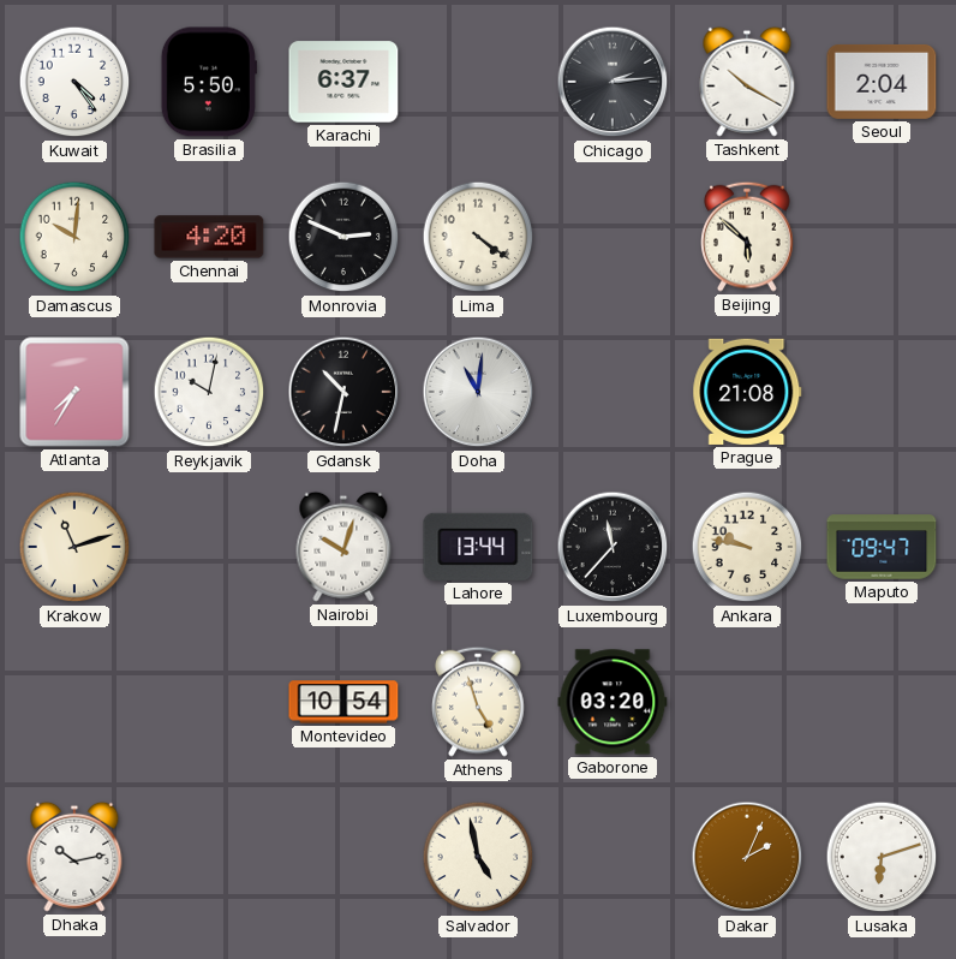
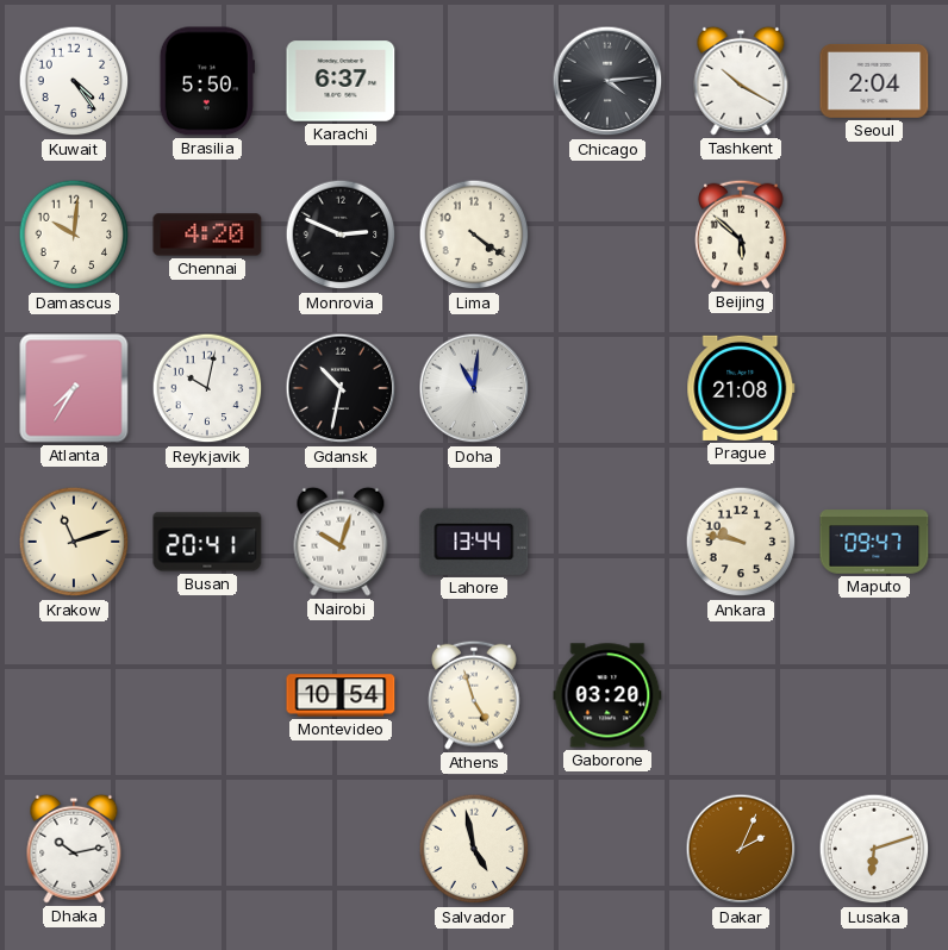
Chicago: 2:14 -> 4:14
Busan: none -> 20:41
Luxembourg: 11:37 -> none
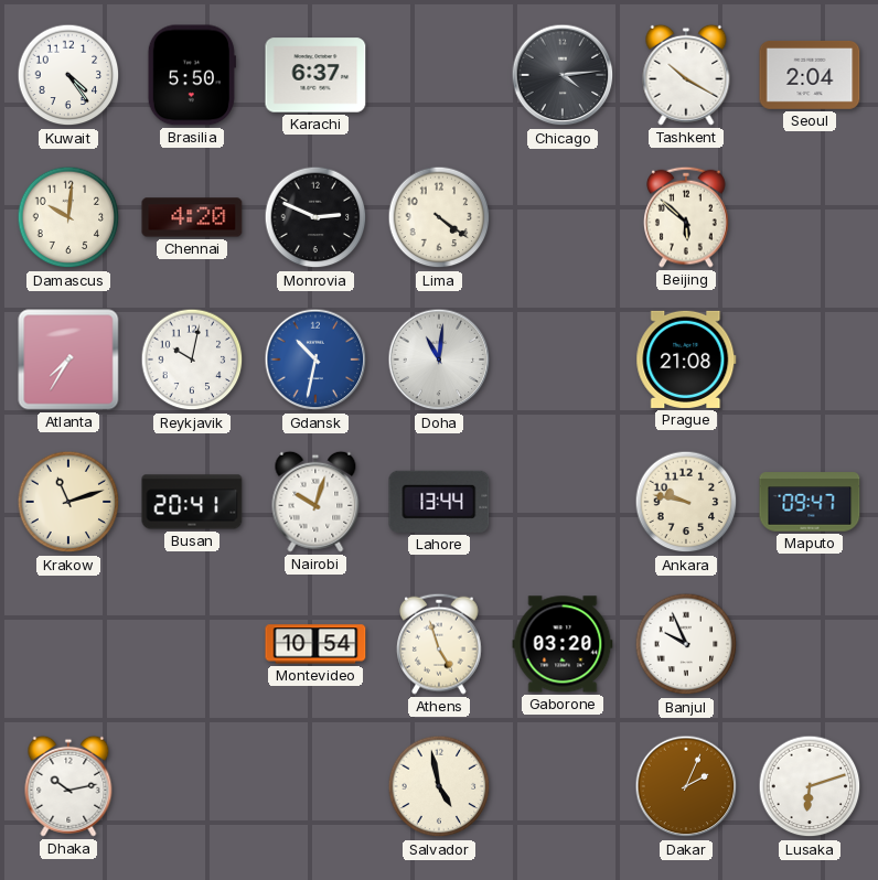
Gdansk dial: black -> blue
Banjul: none -> 9:56
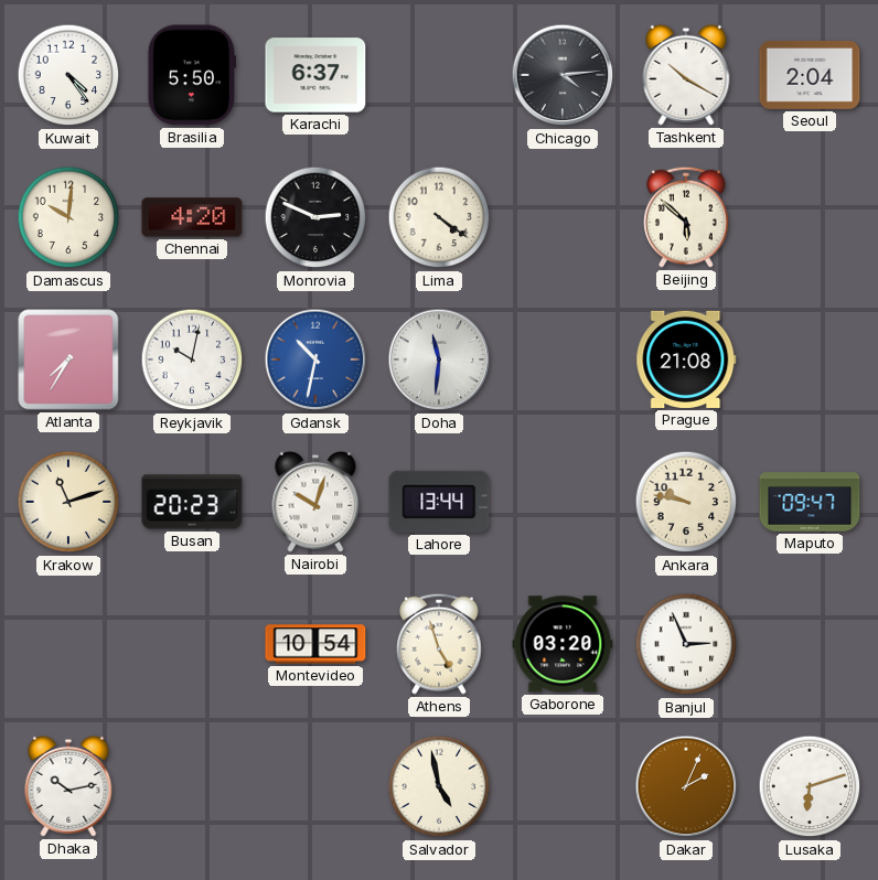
Doha: 11:01 -> 11:31
Busan: 20:41 -> 20:23
Banjul: 9:56 -> 2:56
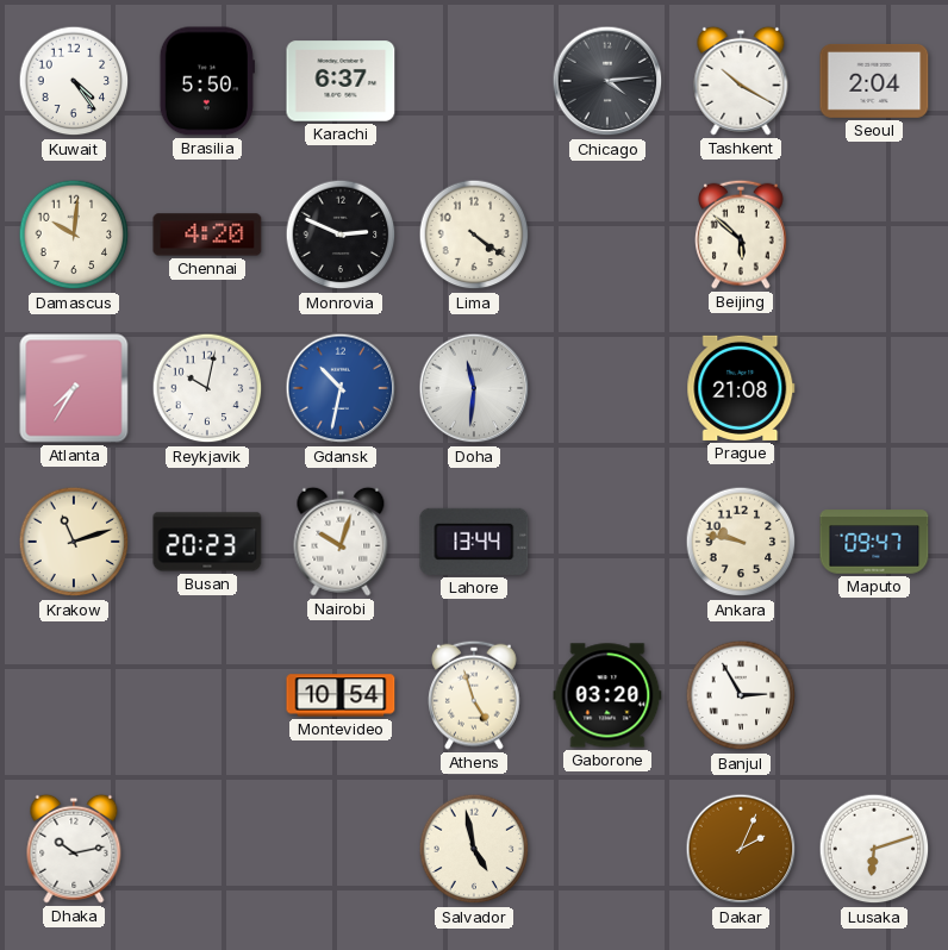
Banjul: 2:56 -> 2:55
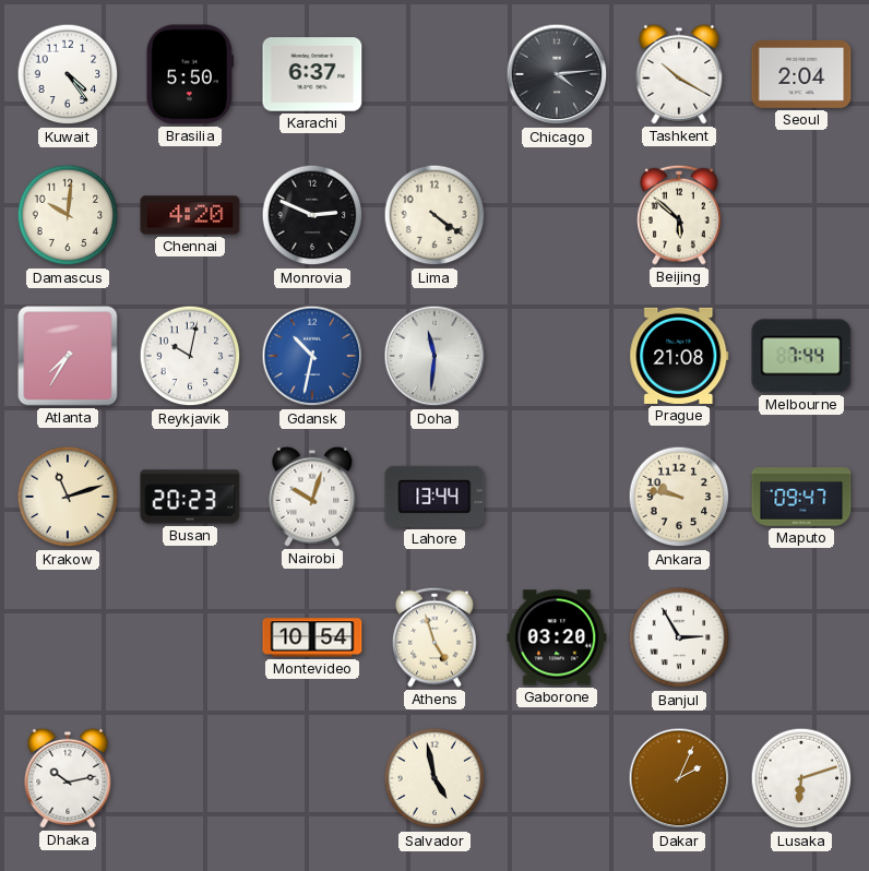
Melbourne: none -> 7:44
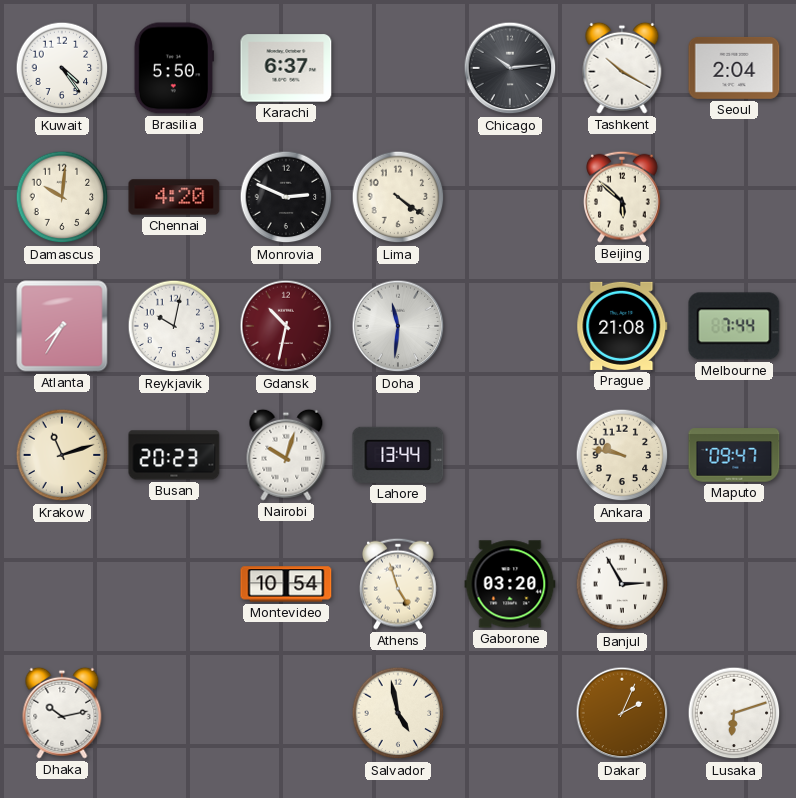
Chicago: 4:14 -> 10:14
Gdansk dial: blue -> burgundy
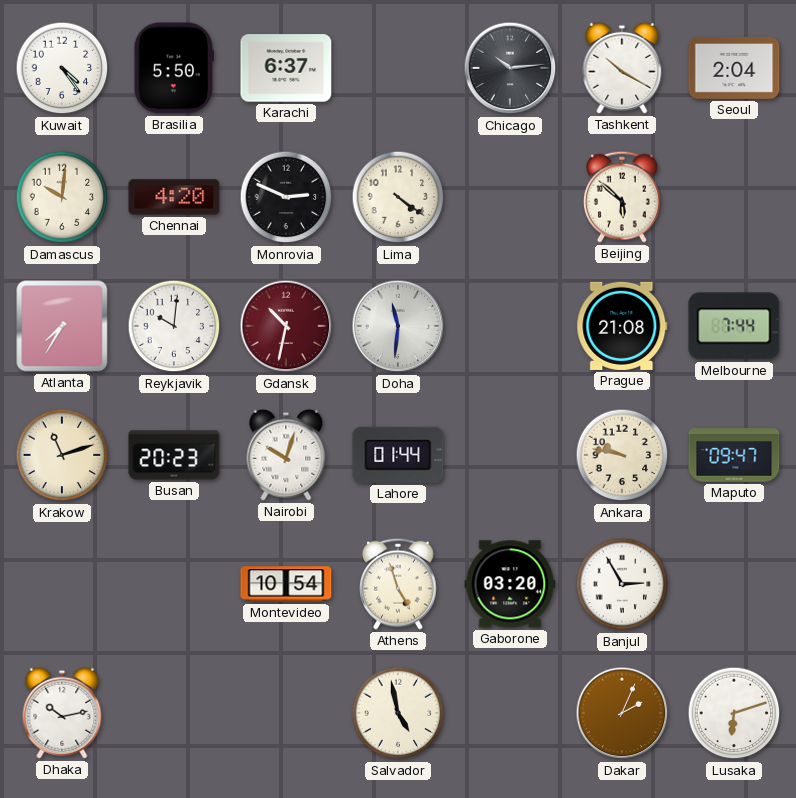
Reykjavik: 10:02 -> 10:01
Lahore: 13:44 -> 01:44
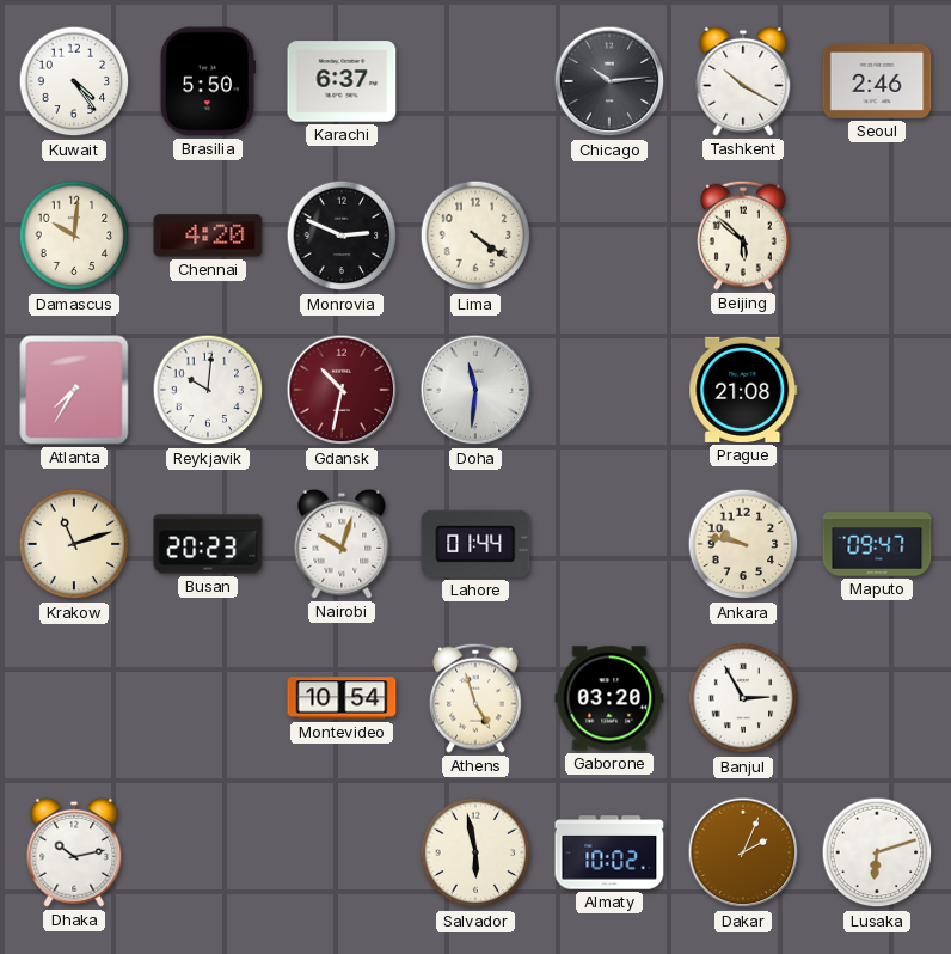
Seoul: 2:04 -> 2:46
Melbourne: 7:44 -> none
Salvador: 4:58 -> 5:58
Almaty: none -> 10:02
